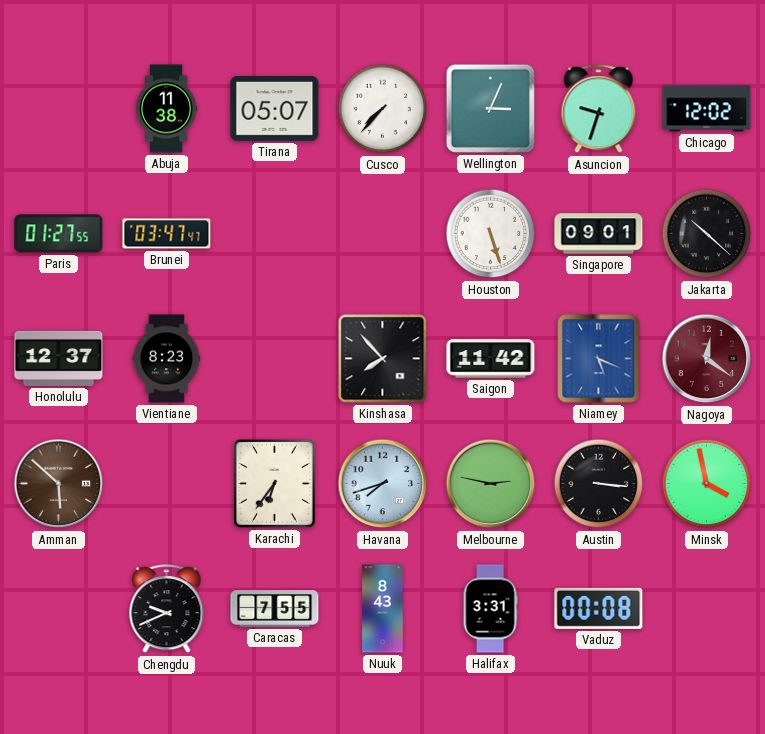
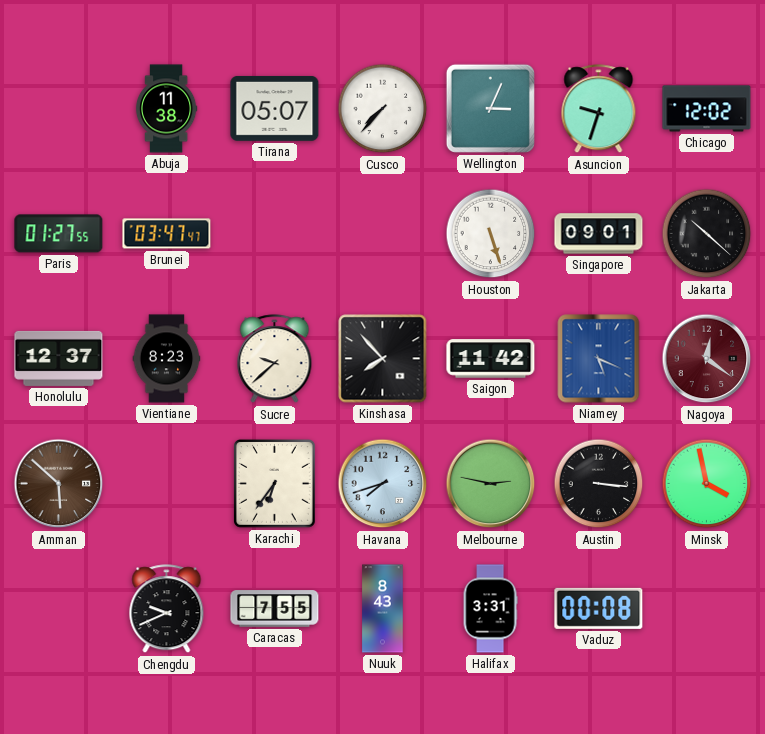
Sucre: none -> 9:38
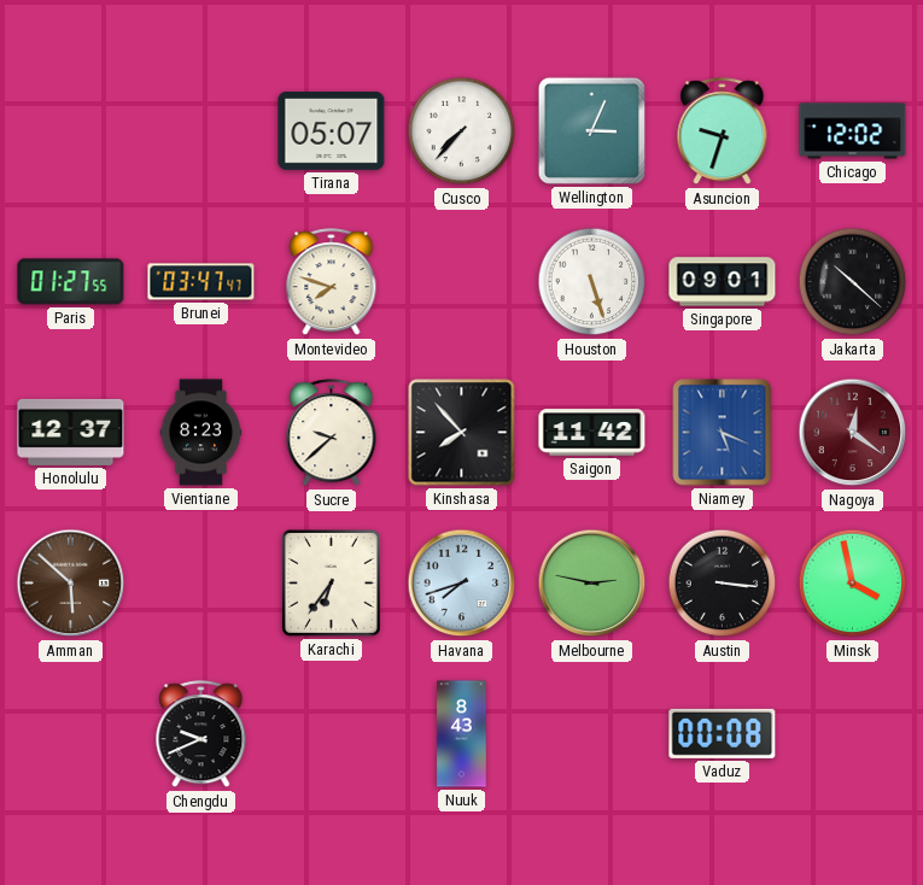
Abuja: 11:38 -> none
Montevideo: none -> 7:48
Caracas: 7:55 -> none
Halifax: 3:31 -> none
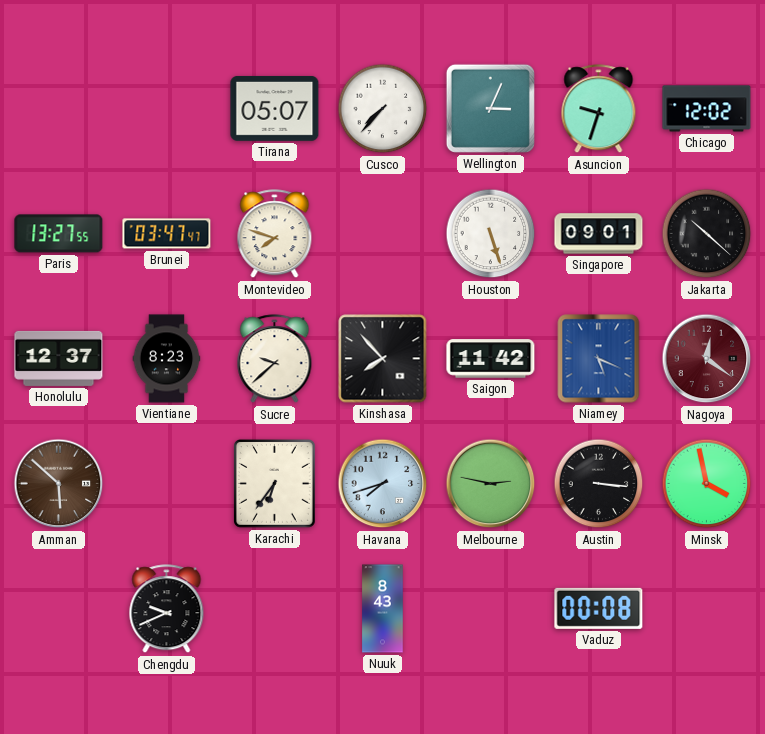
Paris: 01:27 -> 13:27
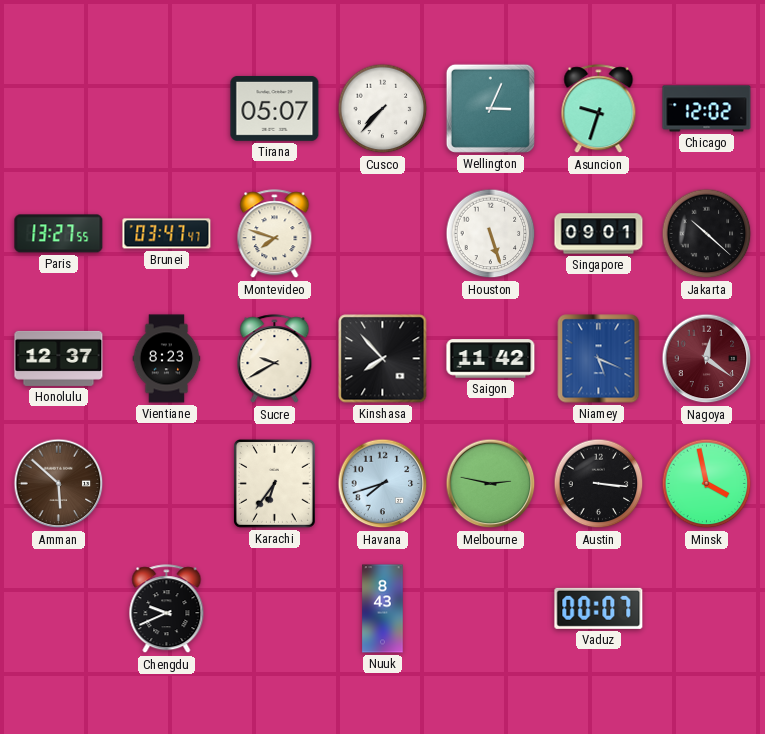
Sucre: 9:38 -> 9:40
Vaduz: 00:08 -> 00:07
